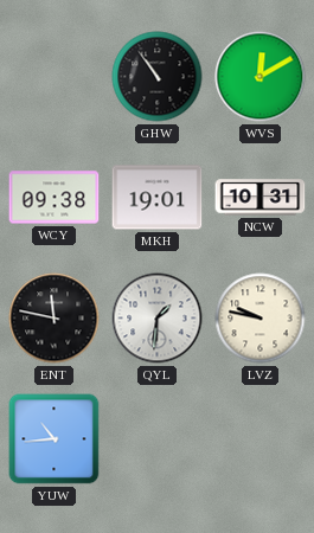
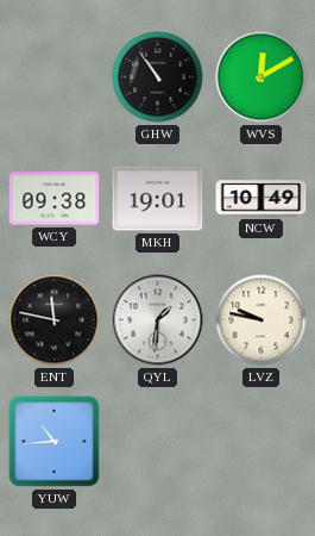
NCW: 10:31 -> 10:49
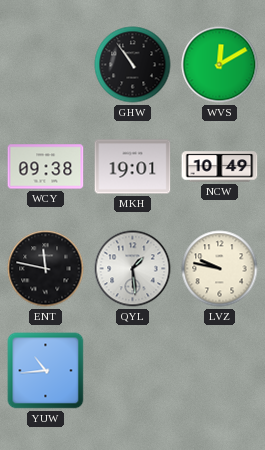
QYL: 1:31 -> 1:29
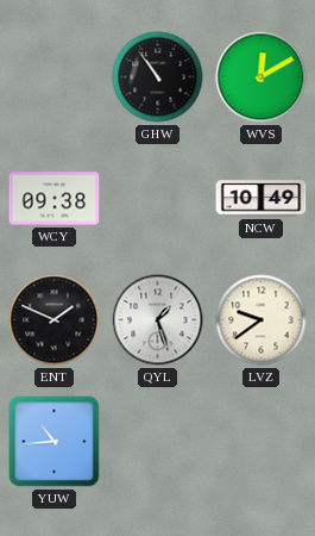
MKH: 19:01 -> none
ENT: 11:47 -> 1:49
QYL: 1:29 -> 1:27
LVZ: 9:47 -> 9:39
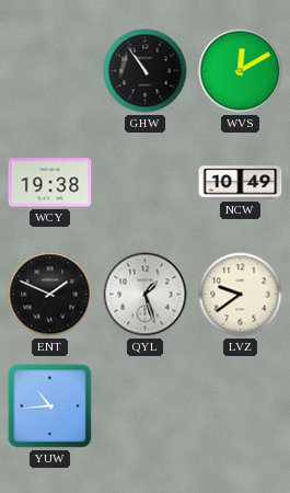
WCY: 09:38 -> 19:38
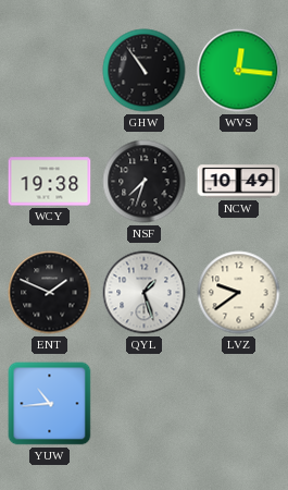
WVS: 12:10 -> 12:16
NSF: none -> 7:33
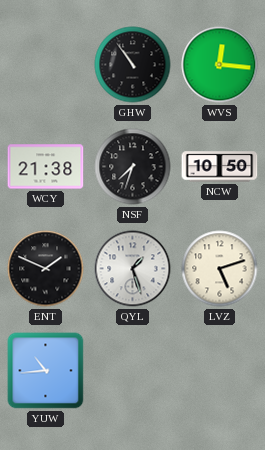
WCY: 19:38 -> 21:38
NCW: 10:49 -> 10:50
LVZ: 9:39 -> 5:12
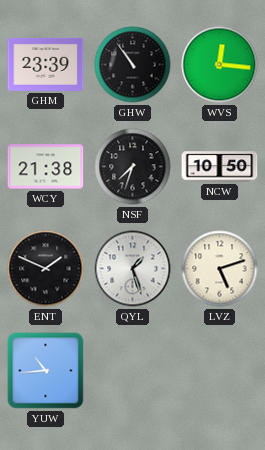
GHM: none -> 23:39
